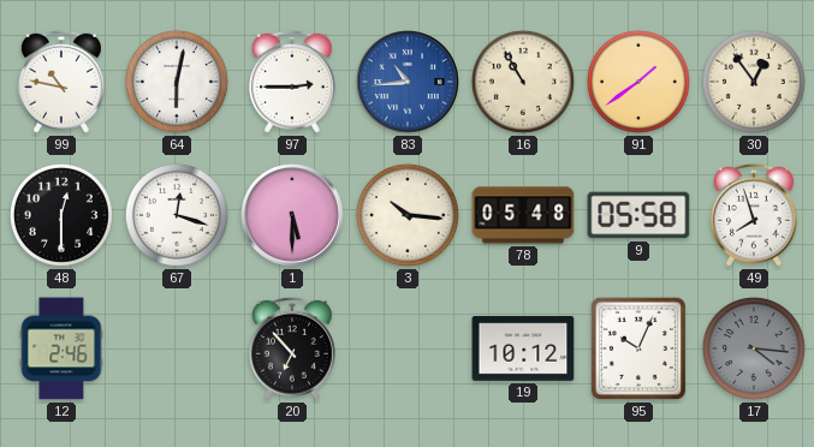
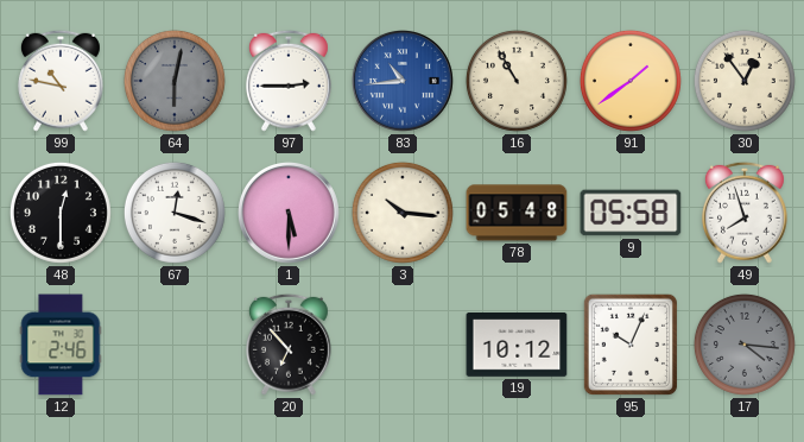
64 dial: white -> grey
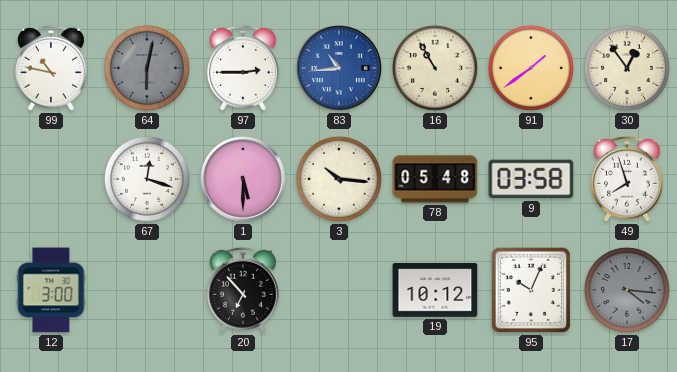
48: 12:30 -> none
9: 05:58 -> 03:58
12: 2:46 -> 3:00
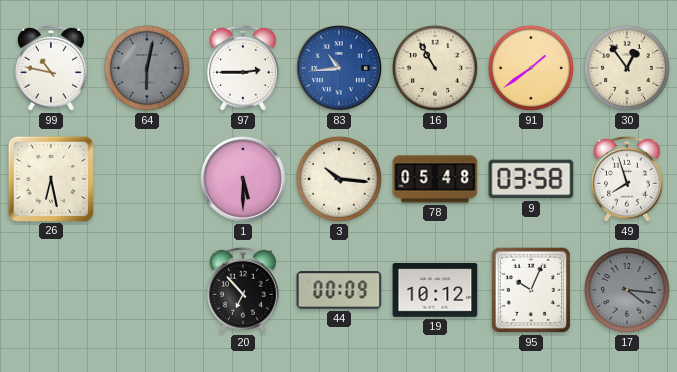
26: none -> 6:28
67: 12:18 -> none
12: 3:00 -> none
44: none -> 00:09
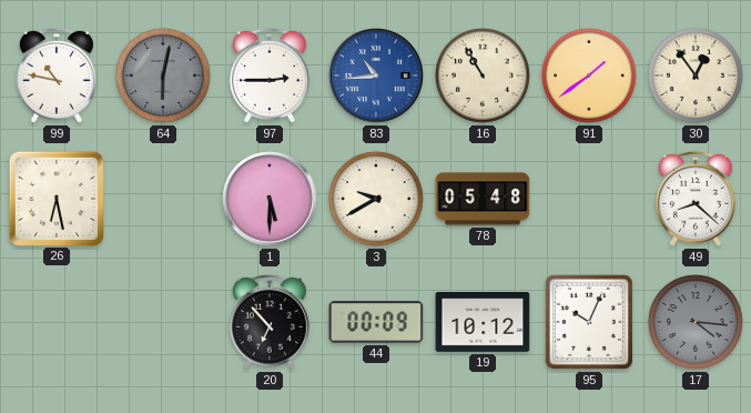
3: 10:16 -> 9:40
9: 03:58 -> none
49: 7:57 -> 8:22
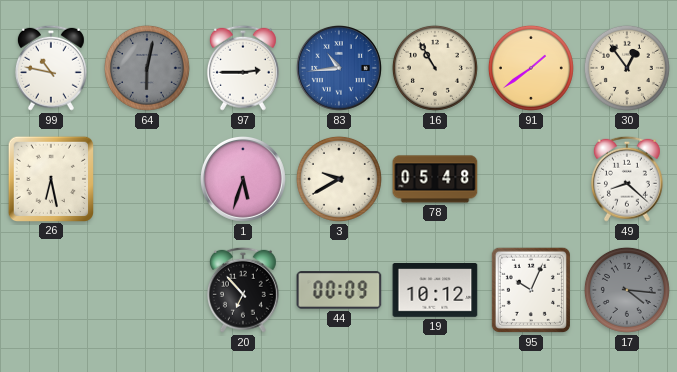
1: 5:30 -> 5:33
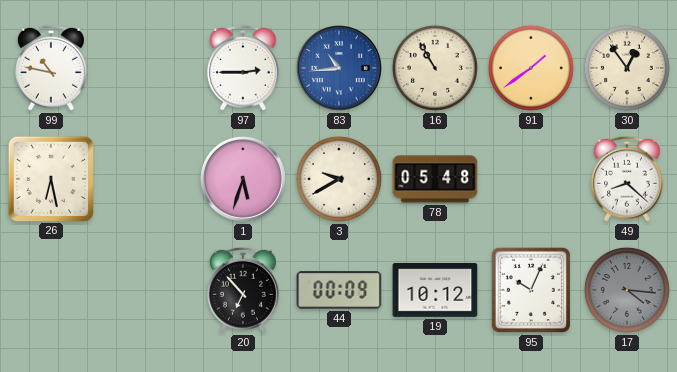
64: 6:02 -> none
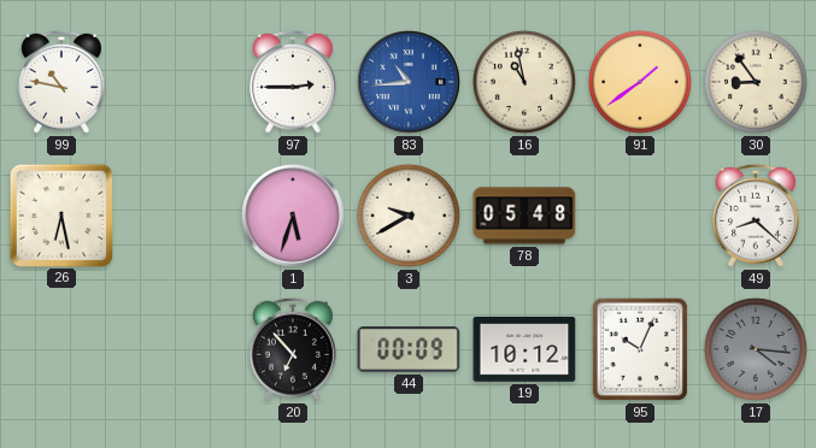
16: 10:55 -> 10:58
30: 12:54 -> 8:54
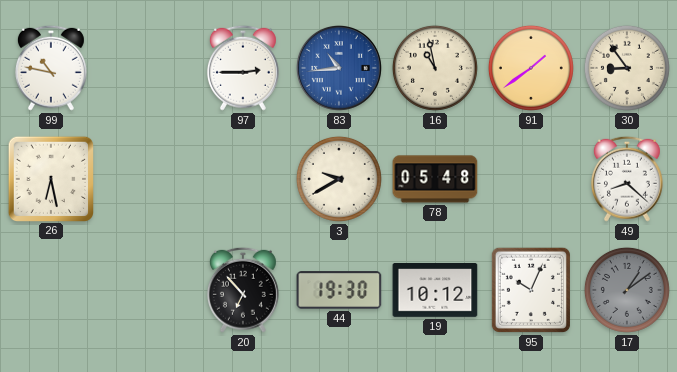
1: 5:33 -> none
44: 00:09 -> 19:30
17: 4:16 -> 1:09
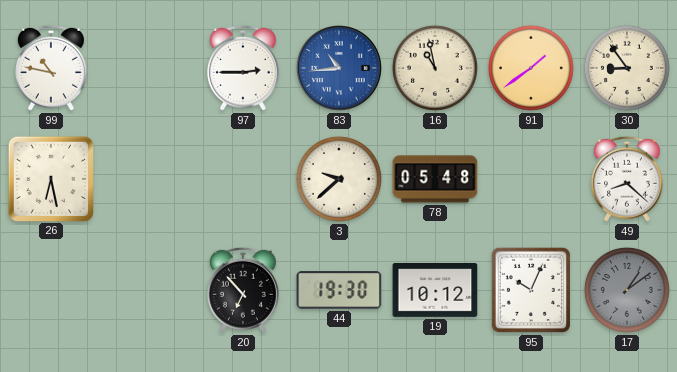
3: 9:40 -> 9:38
